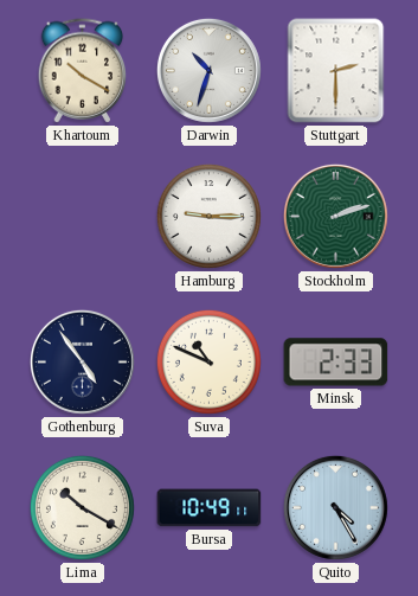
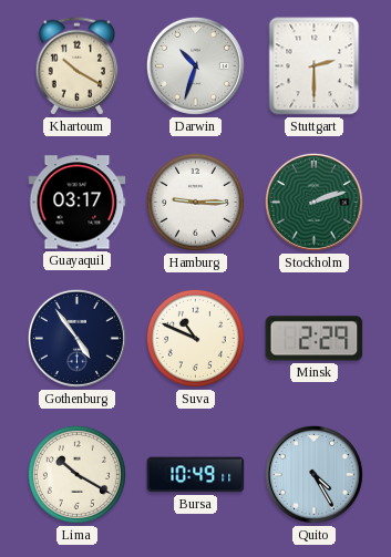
Guayaquil: none -> 03:17
Minsk: 2:33 -> 2:29
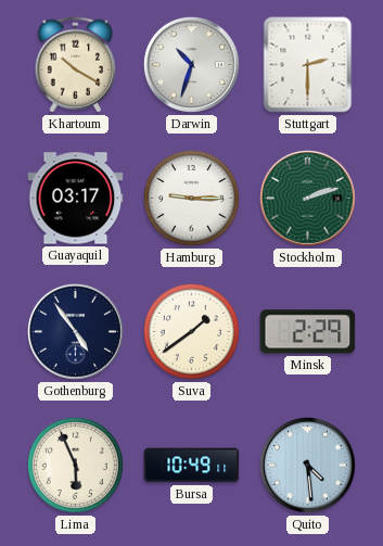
Suva: 10:49 -> 1:39
Lima: 10:20 -> 5:56
Quito: 4:25 -> 4:29
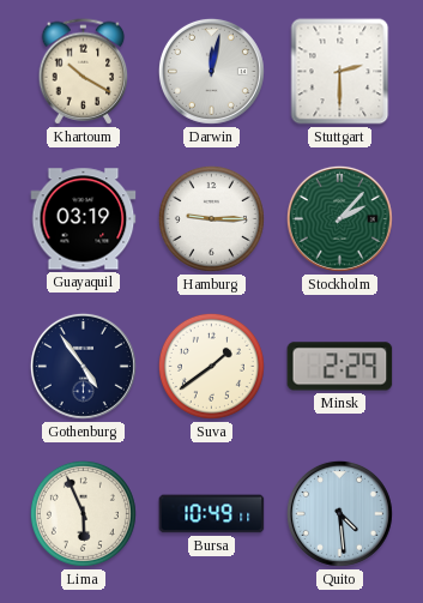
Darwin: 10:33 -> 12:02
Guayaquil: 03:17 -> 03:19
Stockholm: 2:12 -> 2:07
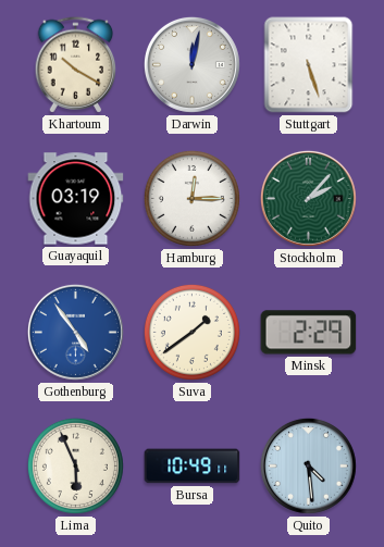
Stuttgart: 2:30 -> 5:27
Hamburg: 9:15 -> 12:15
Gothenburg dial: navy -> blue
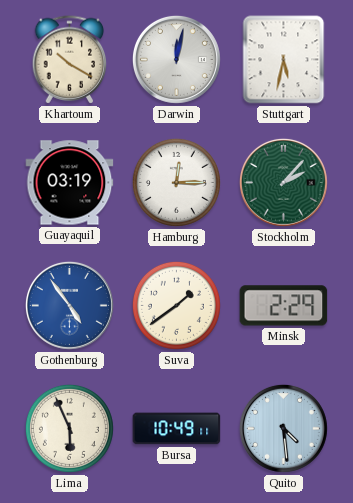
Stuttgart: 5:27 -> 5:32
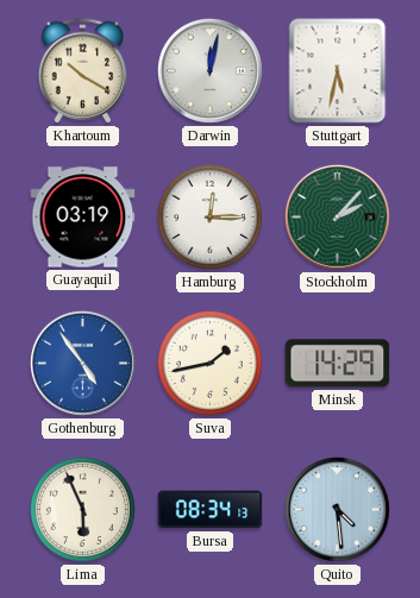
Suva: 1:39 -> 1:43
Minsk: 2:29 -> 14:29
Bursa: 10:49 -> 08:34
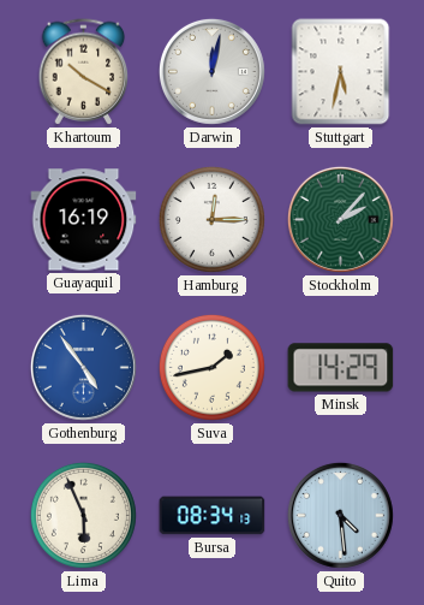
Guayaquil: 03:19 -> 16:19
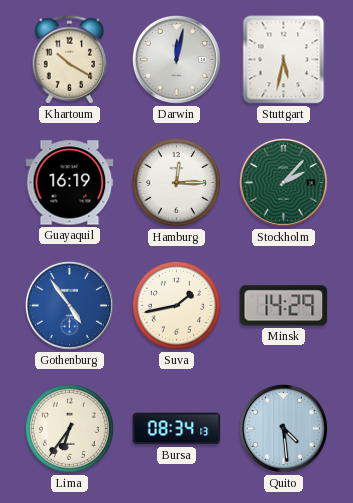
Lima: 5:56 -> 6:36
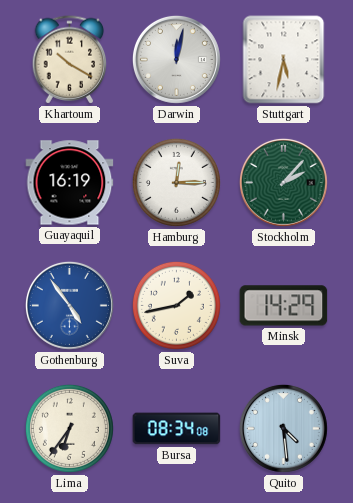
Bursa: 08:34:13 -> 08:34:08
